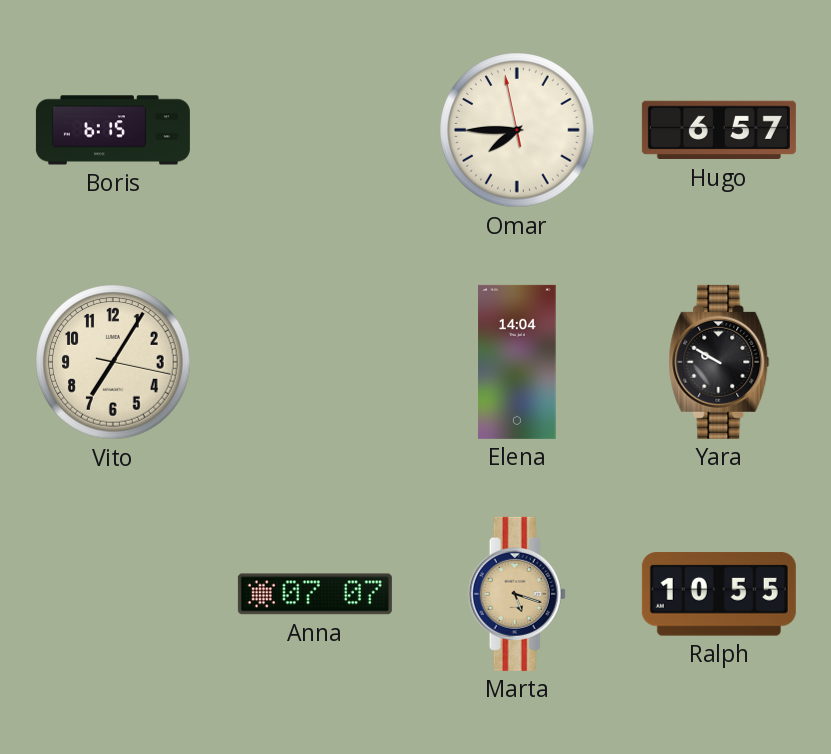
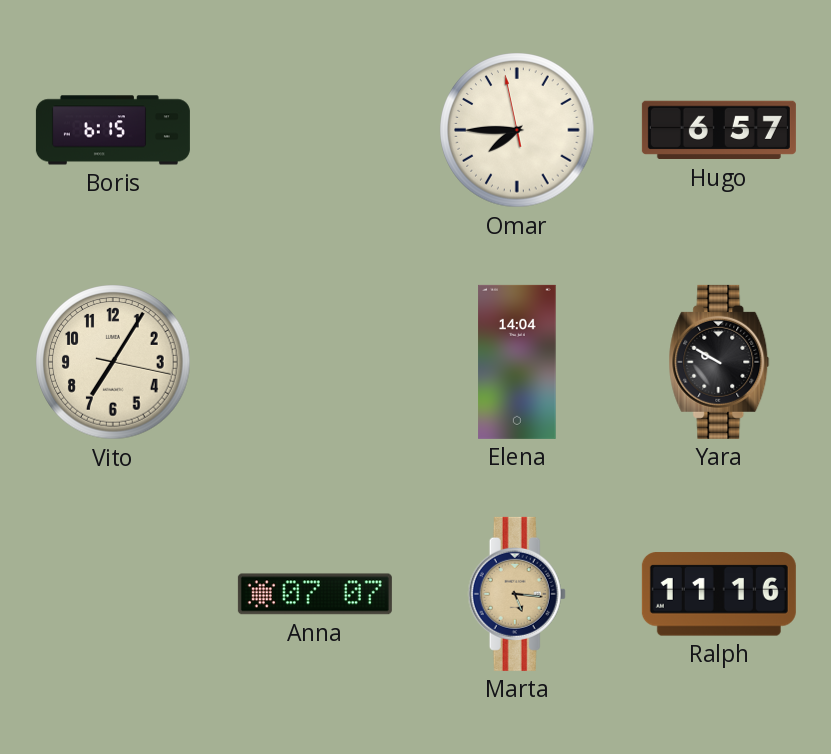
Marta: 5:18 -> 5:16
Ralph: 10:55 -> 11:16
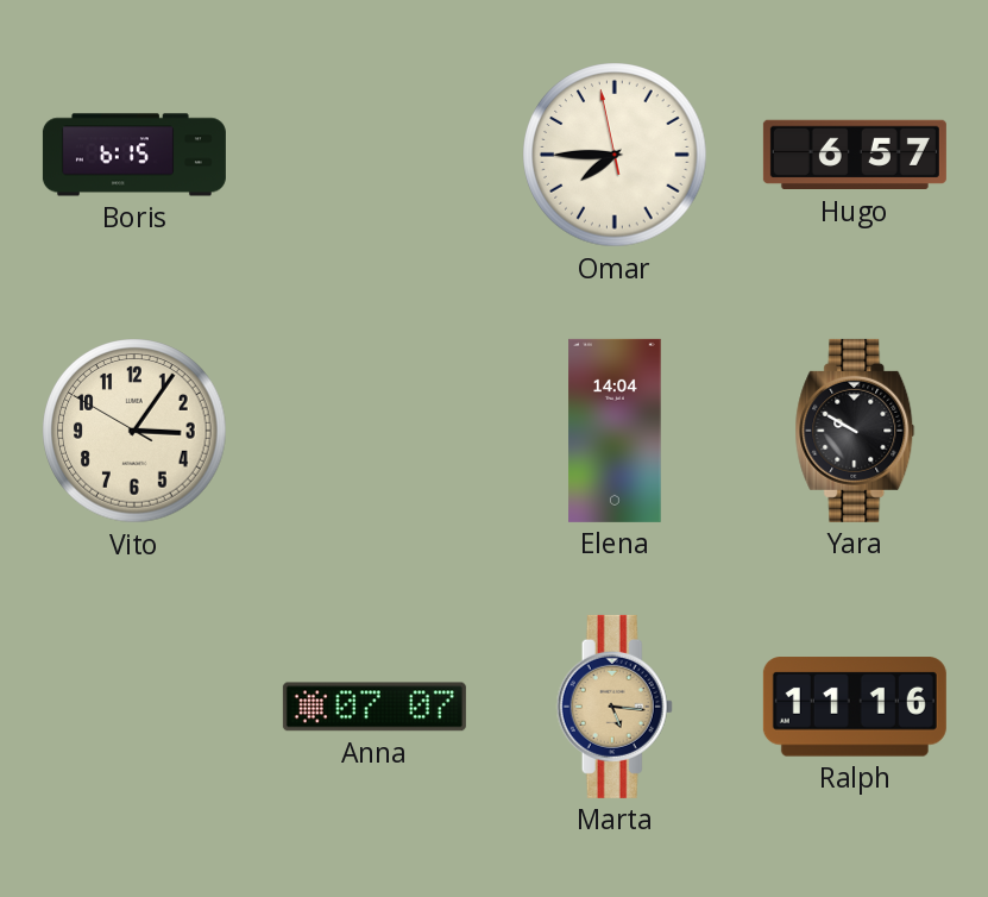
Vito: 7:05 -> 3:05
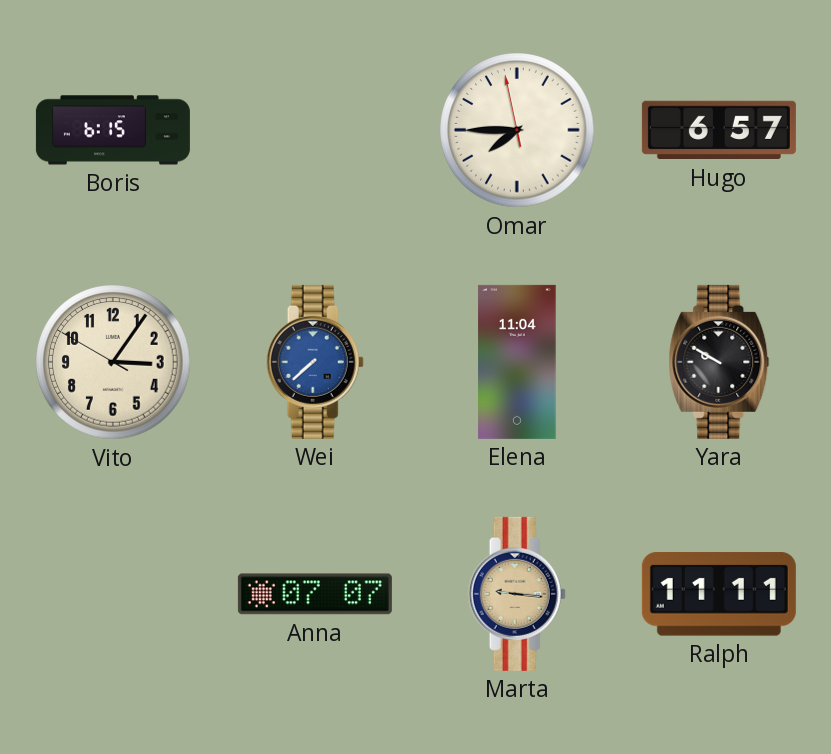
Wei: none -> 7:38
Elena: 14:04 -> 11:04
Marta: 5:16 -> 9:16
Ralph: 11:16 -> 11:11
